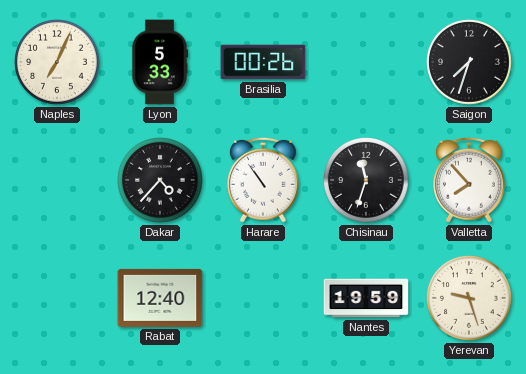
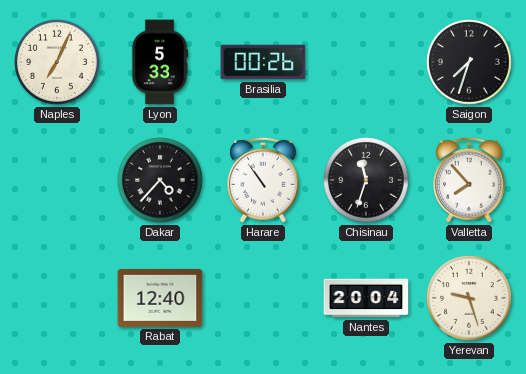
Nantes: 19:59 -> 20:04
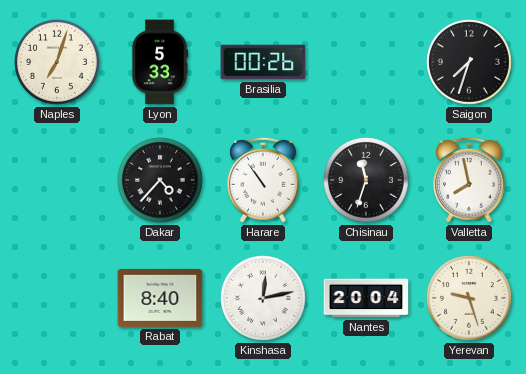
Naples: 7:04 -> 7:03
Valletta: 7:53 -> 7:58
Rabat: 12:40 -> 8:40
Kinshasa: none -> 12:13
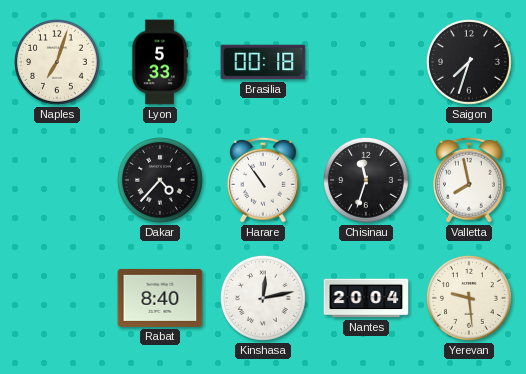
Brasilia: 00:26 -> 00:18
Yerevan: 9:27 -> 9:29
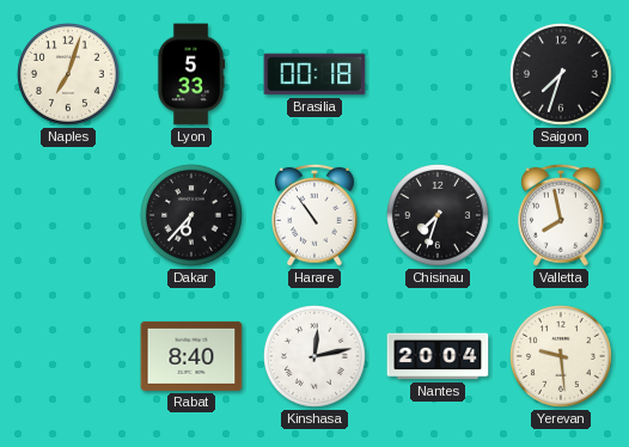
Dakar: 4:37 -> 6:37
Chisinau: 11:33 -> 7:33
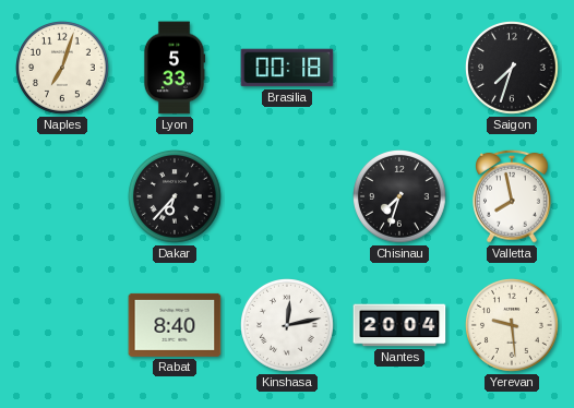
Harare: 10:54 -> none
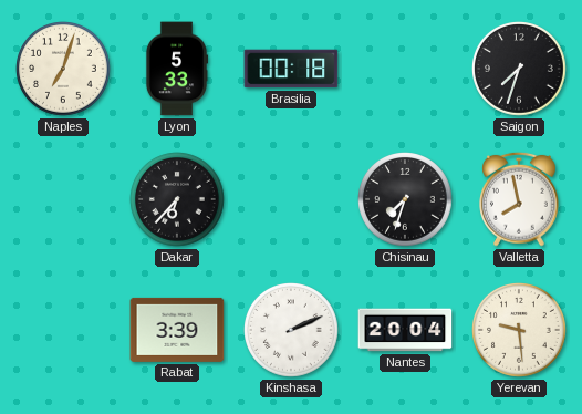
Rabat: 8:40 -> 3:39
Kinshasa: 12:13 -> 2:11
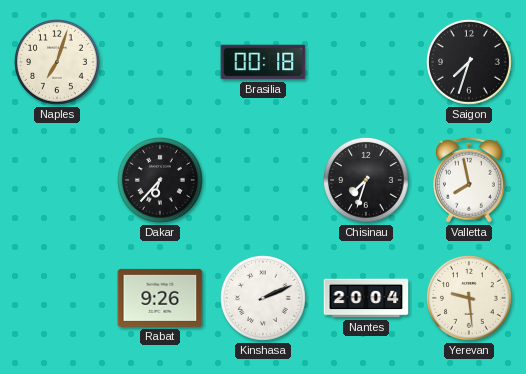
Lyon: 5:33 -> none
Rabat: 3:39 -> 9:26
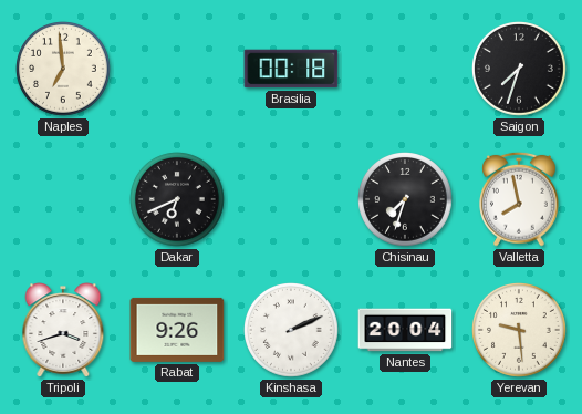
Naples: 7:03 -> 6:59
Dakar: 6:37 -> 6:41
Tripoli: none -> 3:42
